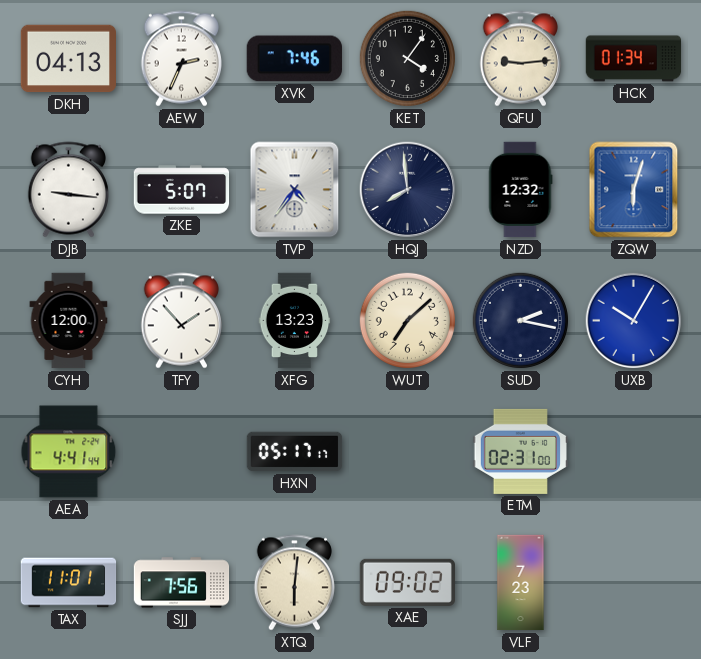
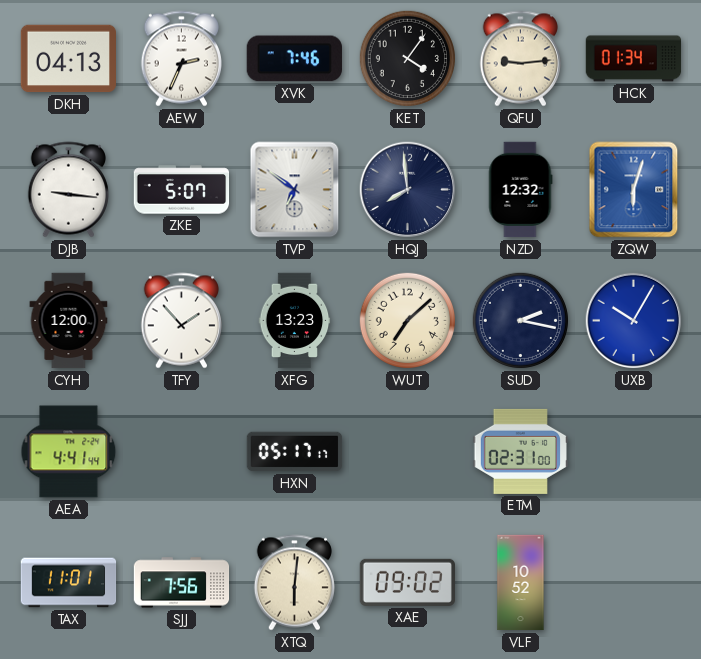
TVP: 4:36 -> 6:51
VLF: 7:23 -> 10:52
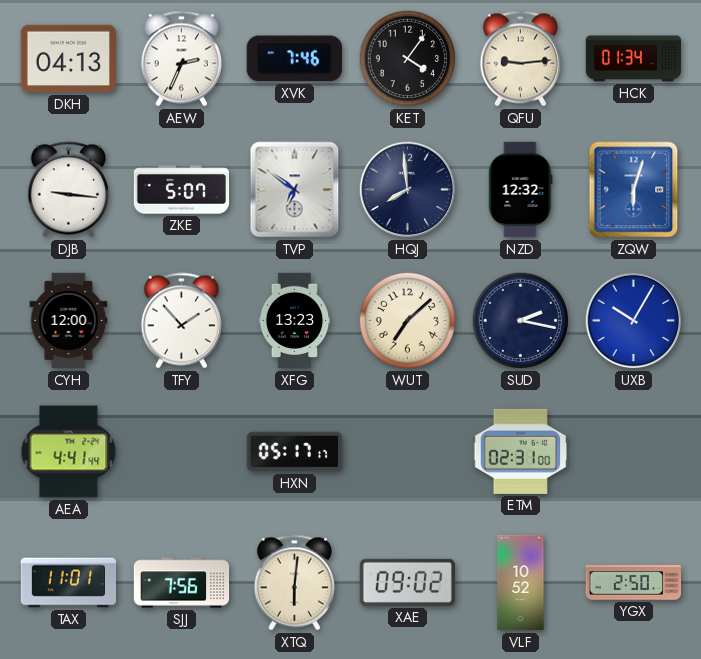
YGX: none -> 2:50
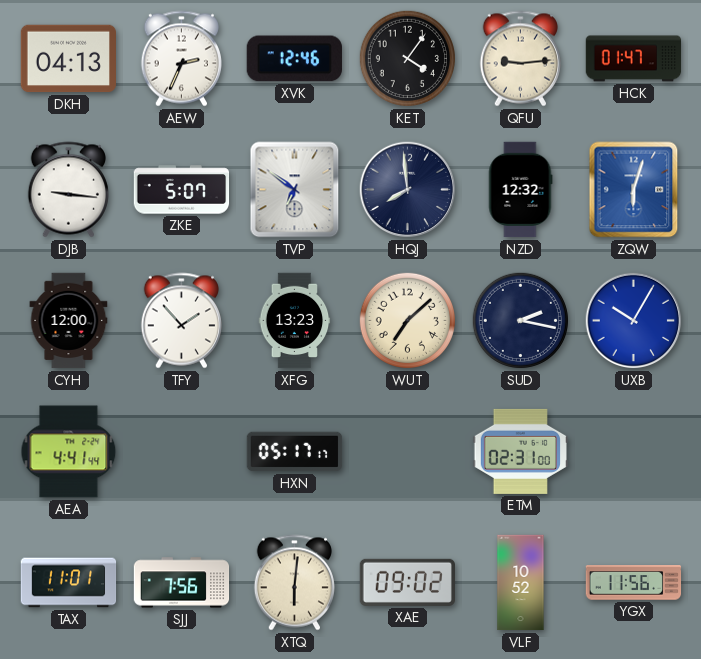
XVK: 7:46 -> 12:46
HCK: 01:34 -> 01:47
YGX: 2:50 -> 11:56
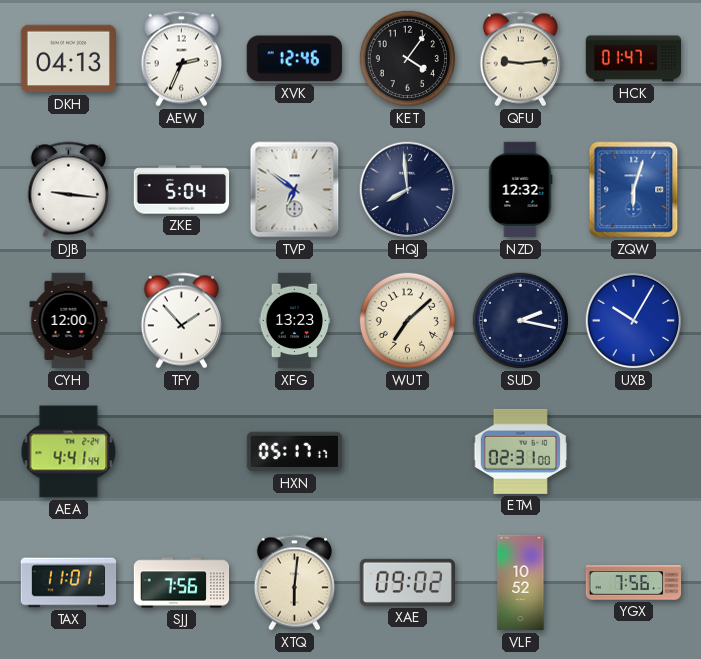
ZKE: 5:07 -> 5:04
YGX: 11:56 -> 7:56
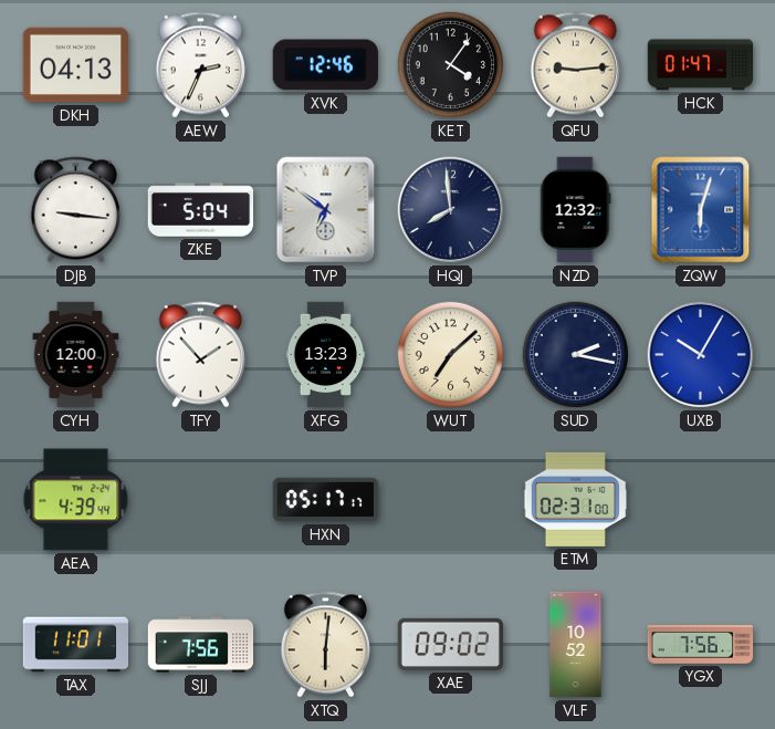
AEA: 4:41 -> 4:39
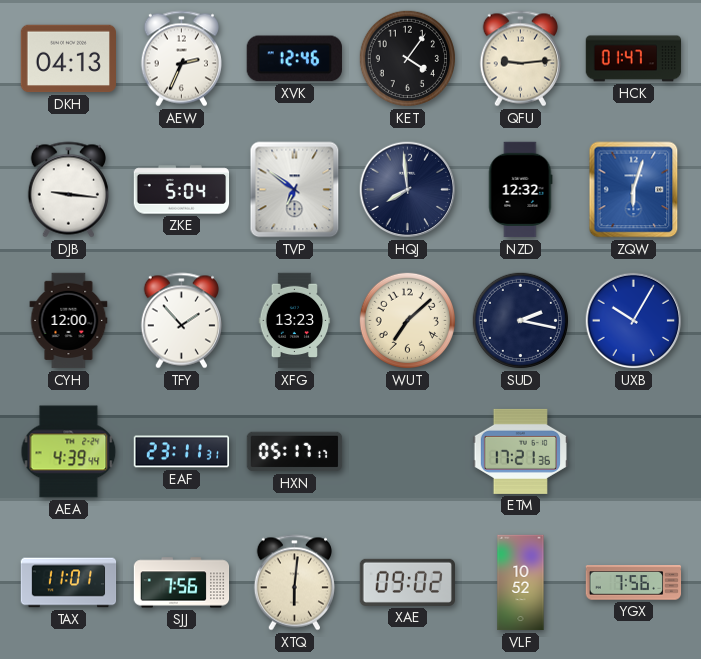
EAF: none -> 23:11
ETM: 02:31 -> 17:21
